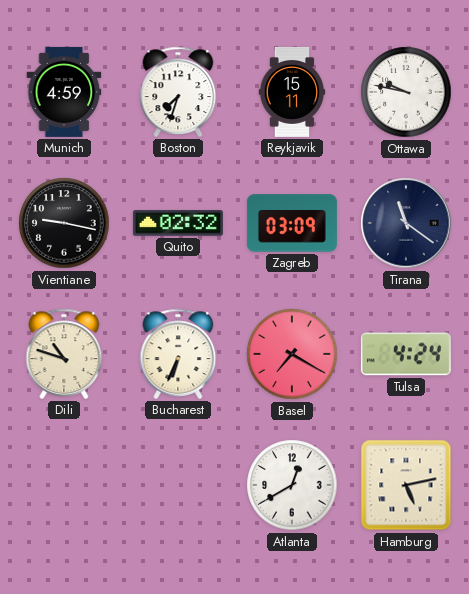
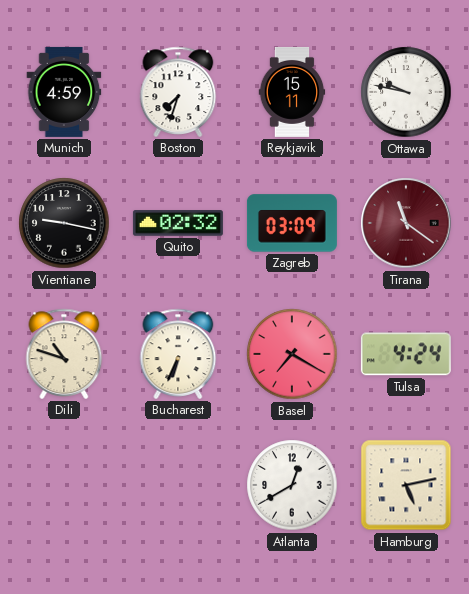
Tirana dial: navy -> burgundy
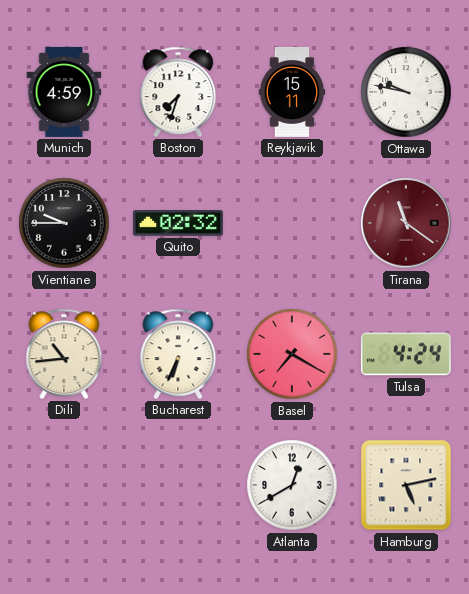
Vientiane: 9:17 -> 9:45
Zagreb: 03:09 -> none
Dili: 10:48 -> 10:44
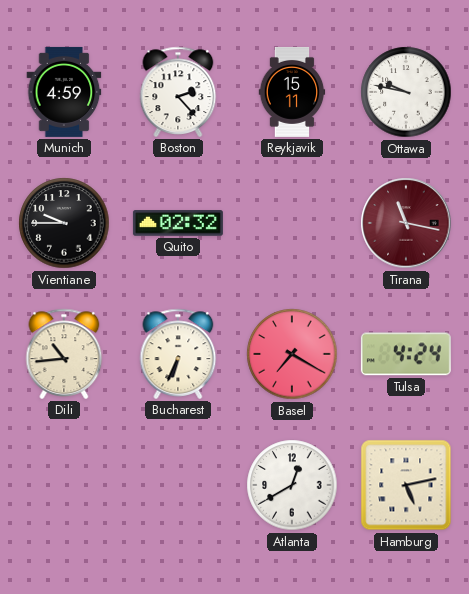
Boston: 7:33 -> 2:23
Tirana: 11:21 -> 11:17
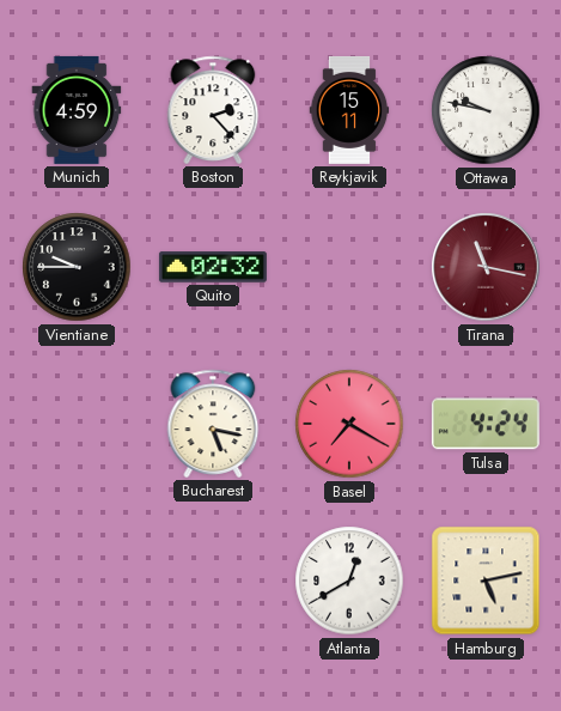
Dili: 10:44 -> none
Bucharest: 6:34 -> 5:17
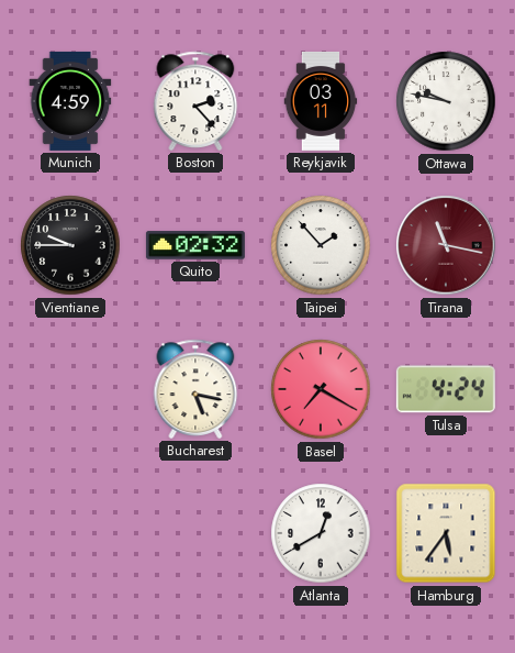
Reykjavik: 15:11 -> 03:11
Taipei: none -> 1:53
Hamburg: 5:13 -> 5:36
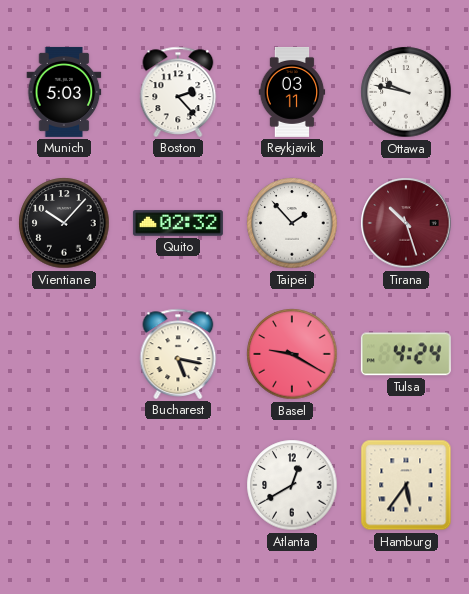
Munich: 4:59 -> 5:03
Vientiane: 9:45 -> 10:07
Tirana: 11:17 -> 10:27
Basel: 7:20 -> 9:20
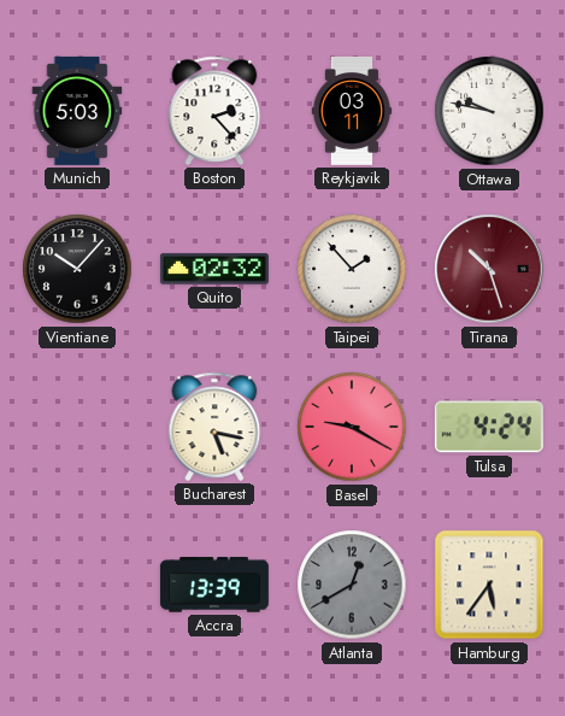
Accra: none -> 13:39
Atlanta dial: white -> grey
